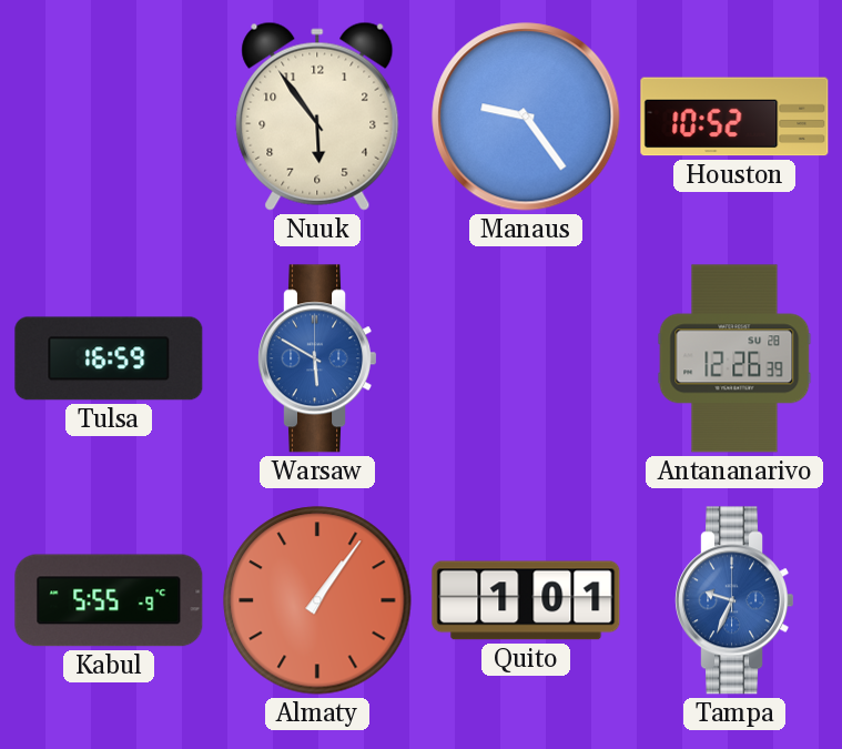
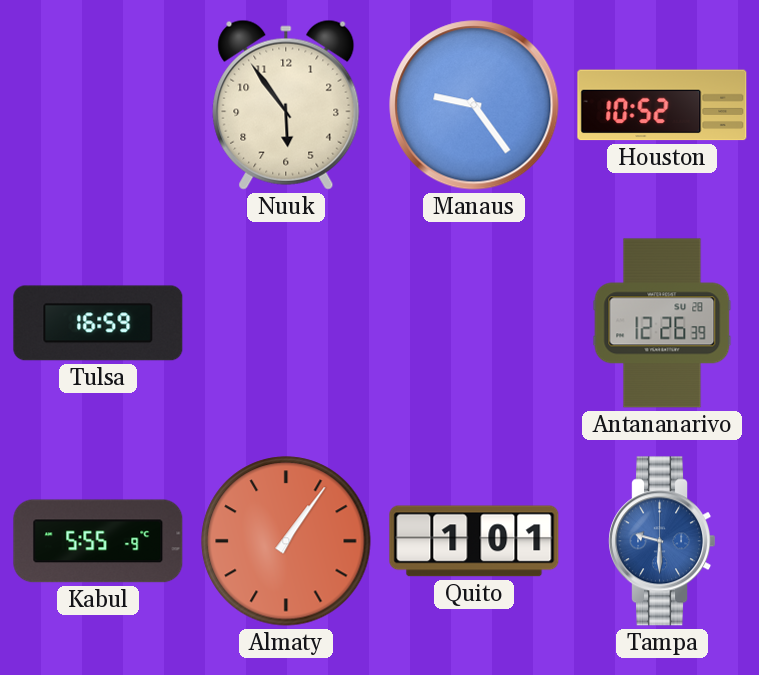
Warsaw: 5:50 -> none
Tampa: 9:34 -> 9:30
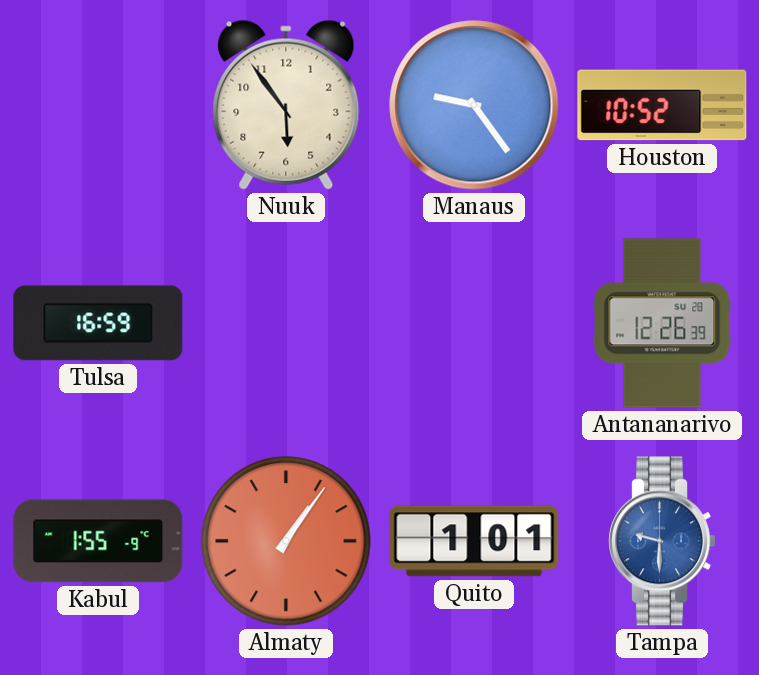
Kabul: 5:55 -> 1:55
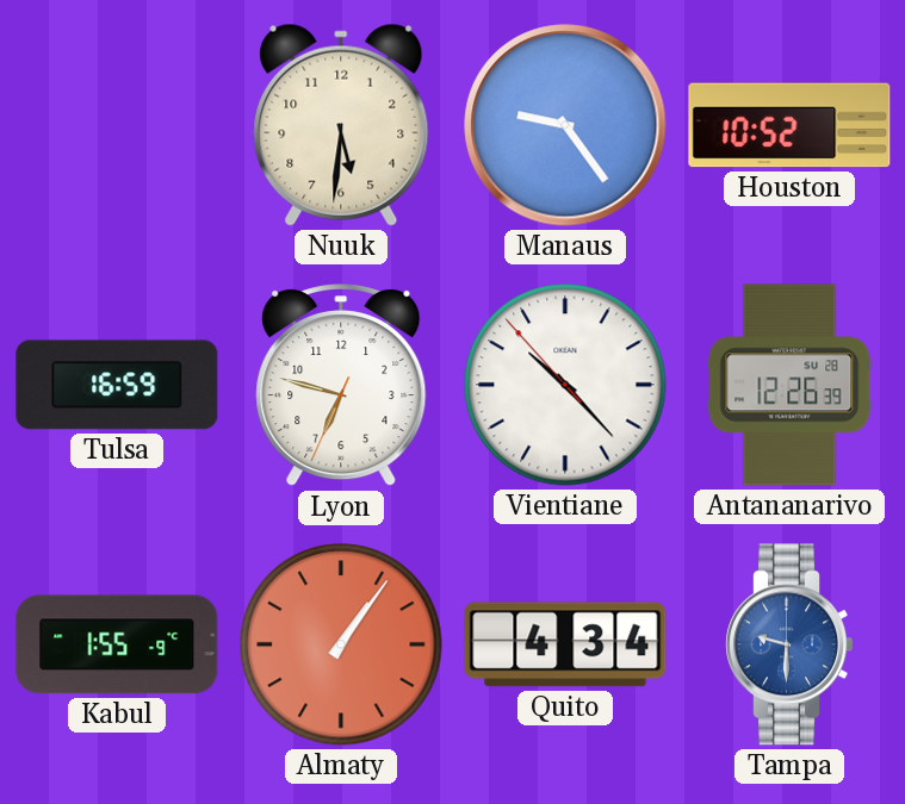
Nuuk: 5:54 -> 5:31
Lyon: none -> 6:47
Vientiane: none -> 10:22
Quito: 1:01 -> 4:34
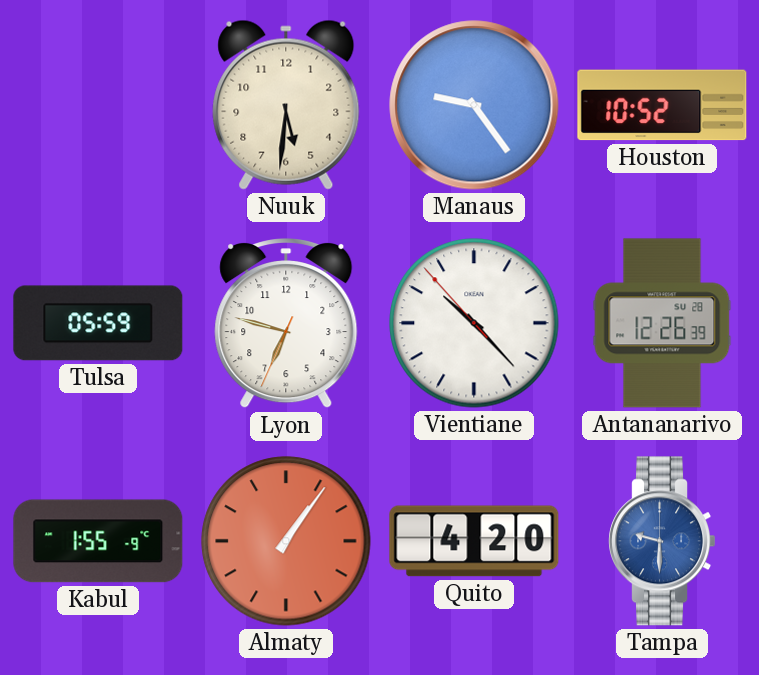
Tulsa: 16:59 -> 05:59
Quito: 4:34 -> 4:20
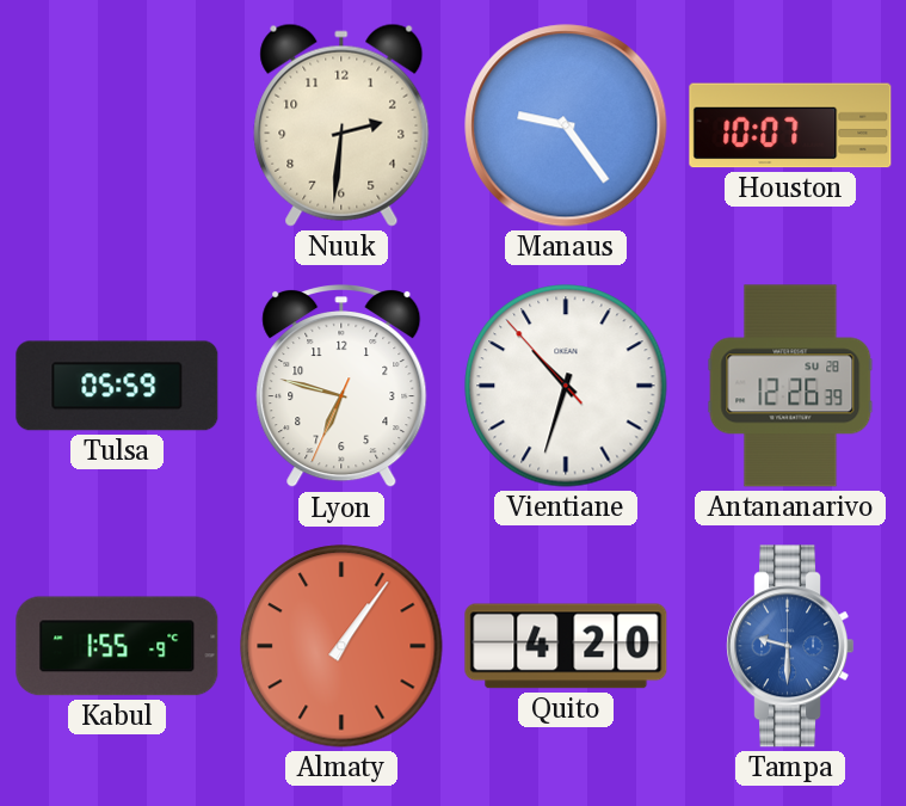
Nuuk: 5:31 -> 2:31
Houston: 10:52 -> 10:07
Vientiane: 10:22 -> 10:32
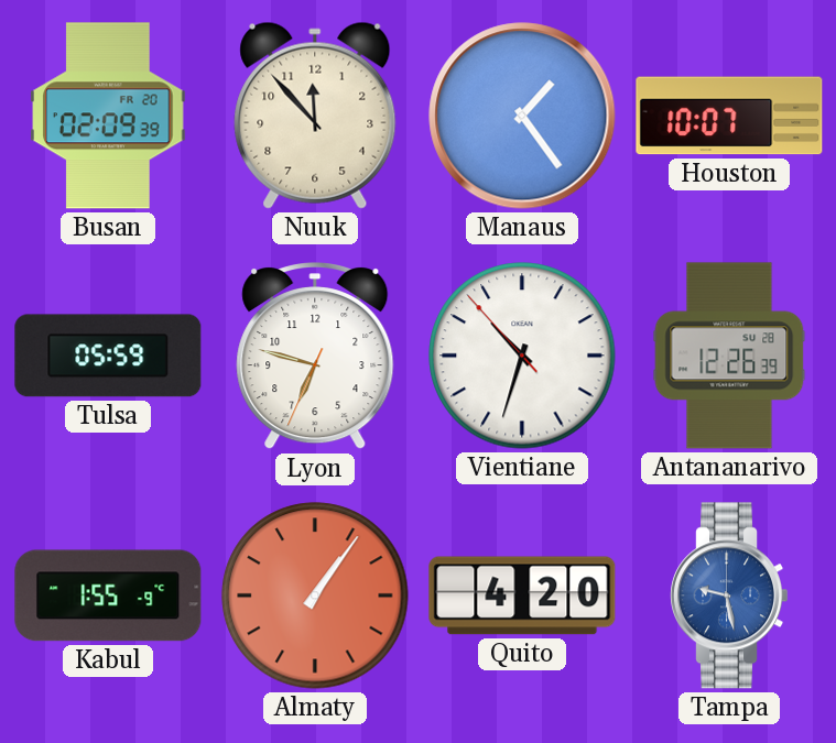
Busan: none -> 02:09
Nuuk: 2:31 -> 11:53
Manaus: 9:24 -> 1:24
Tampa: 9:30 -> 9:28
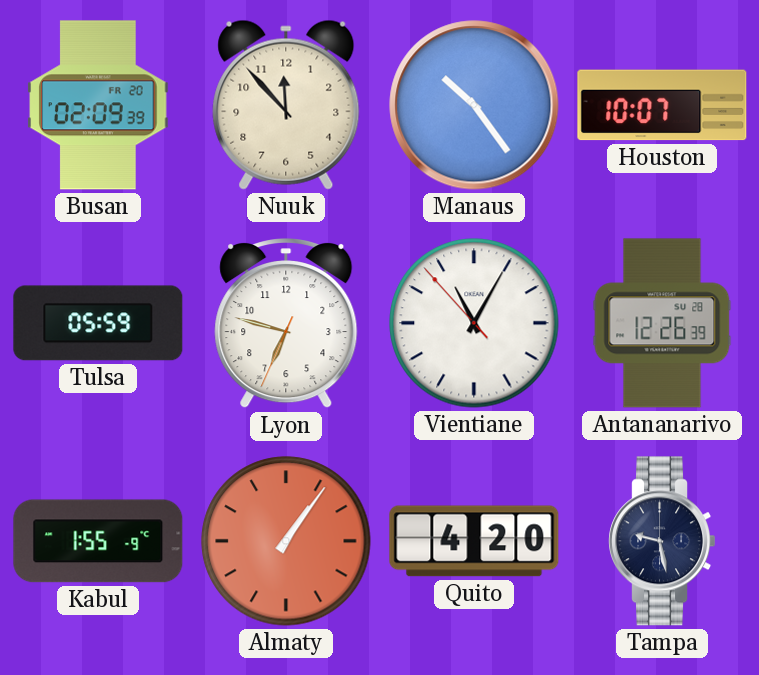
Manaus: 1:24 -> 10:24
Vientiane: 10:32 -> 11:04
Tampa dial: blue -> navy
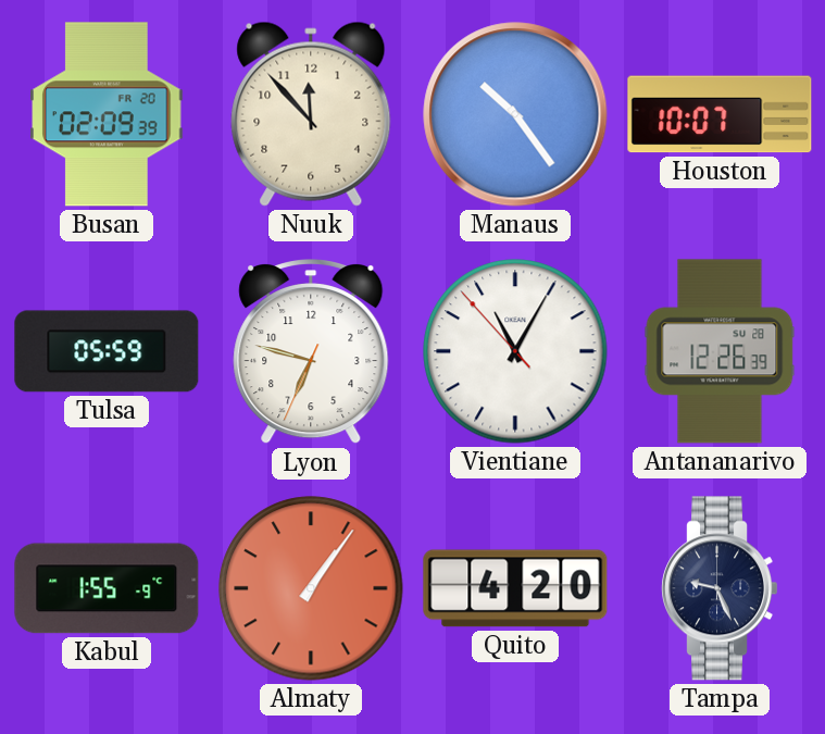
Tampa: 9:28 -> 9:26
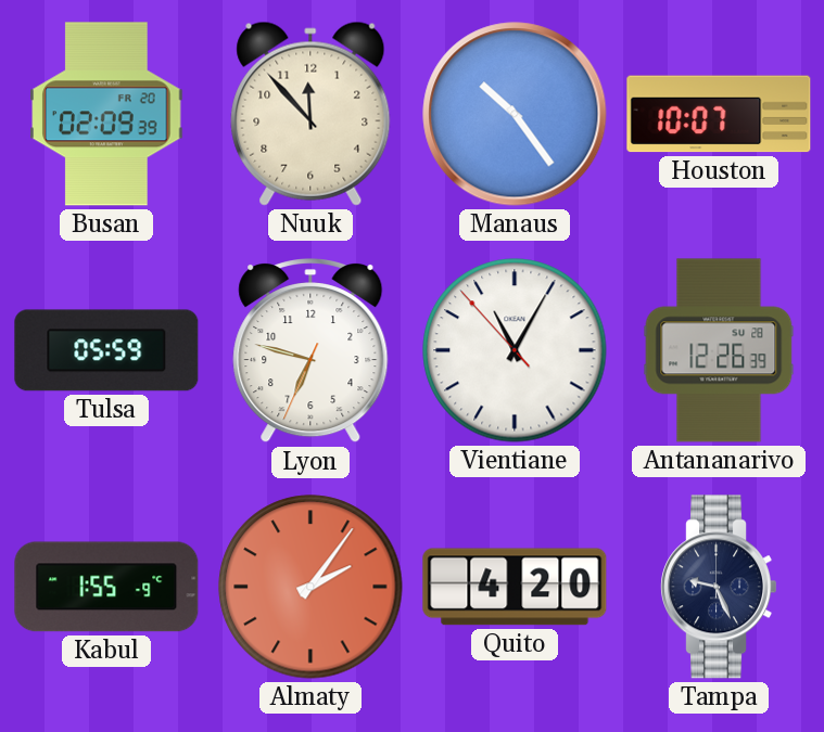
Almaty: 1:06 -> 2:06
